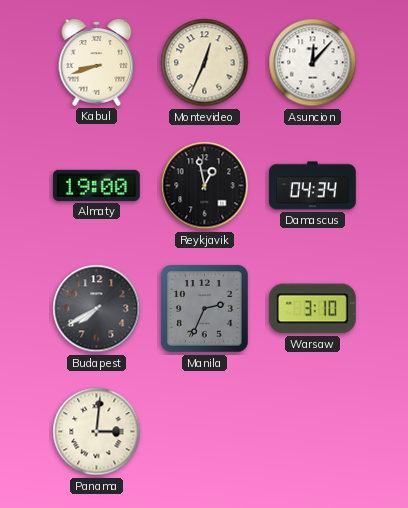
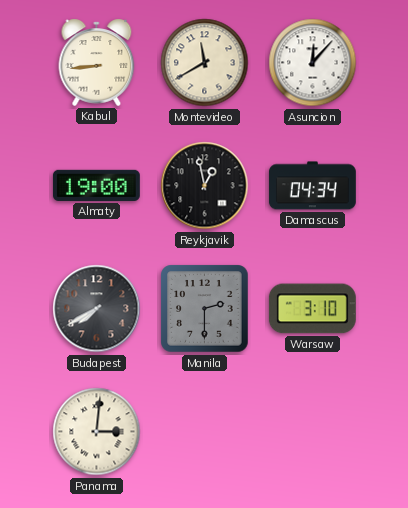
Kabul: 8:42 -> 8:44
Montevideo: 12:34 -> 11:40
Manila: 2:34 -> 2:30
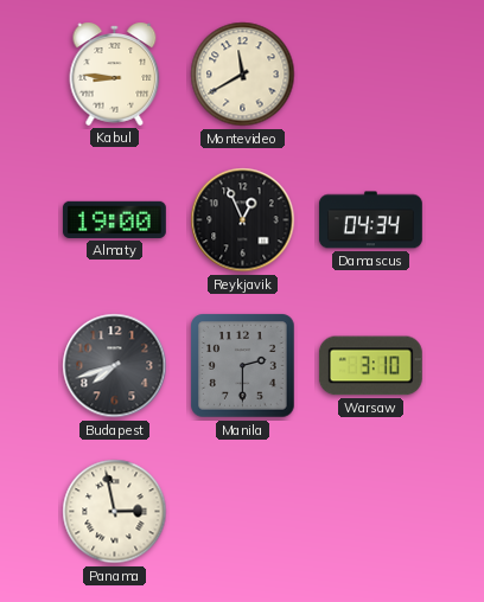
Kabul: 8:44 -> 8:46
Asuncion: 12:07 -> none
Reykjavik: 12:58 -> 12:56
Budapest: 7:40 -> 7:42
Panama: 3:01 -> 2:58
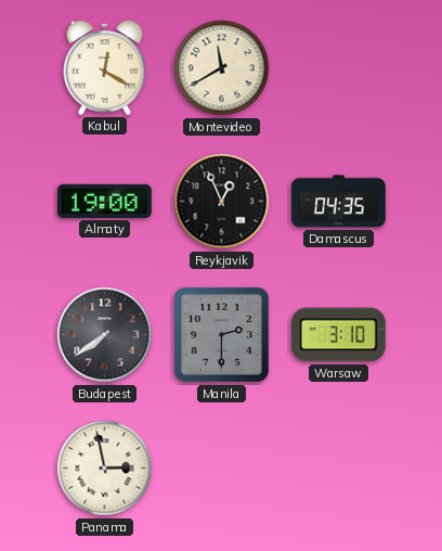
Kabul: 8:46 -> 12:20
Damascus: 04:34 -> 04:35
Budapest: 7:42 -> 7:39
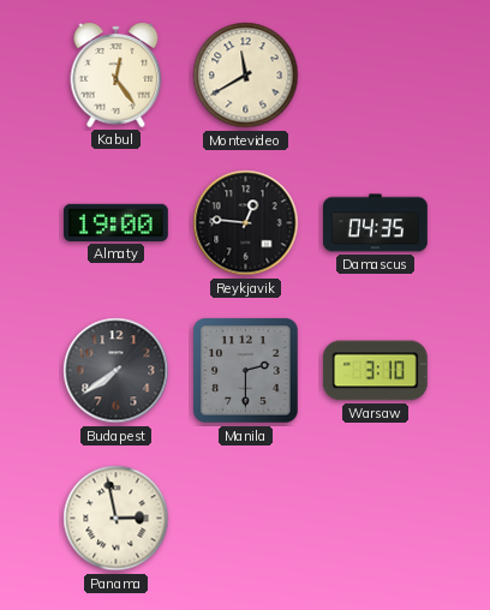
Kabul: 12:20 -> 12:24
Reykjavik: 12:56 -> 12:46
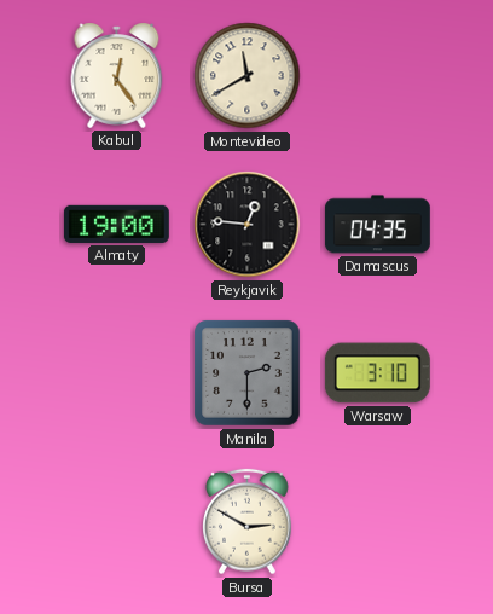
Budapest: 7:39 -> none
Panama: 2:58 -> none
Bursa: none -> 2:50
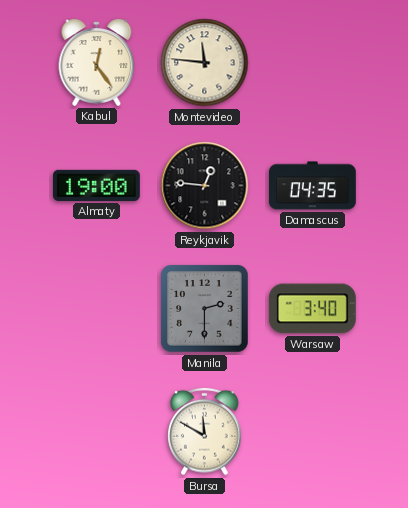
Montevideo: 11:40 -> 11:46
Warsaw: 3:10 -> 3:40
Bursa: 2:50 -> 11:50
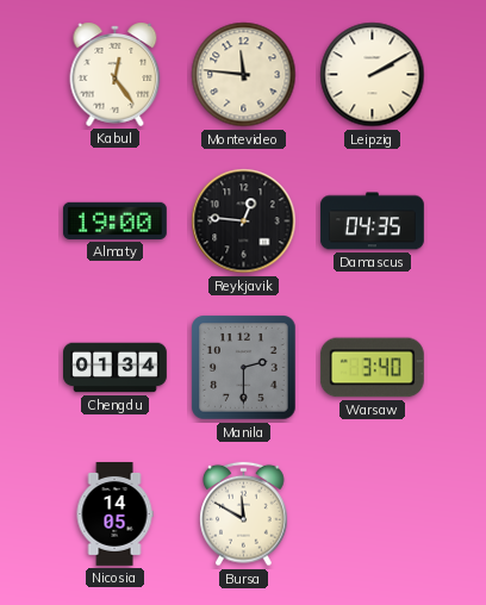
Leipzig: none -> 2:10
Chengdu: none -> 01:34
Nicosia: none -> 14:05
